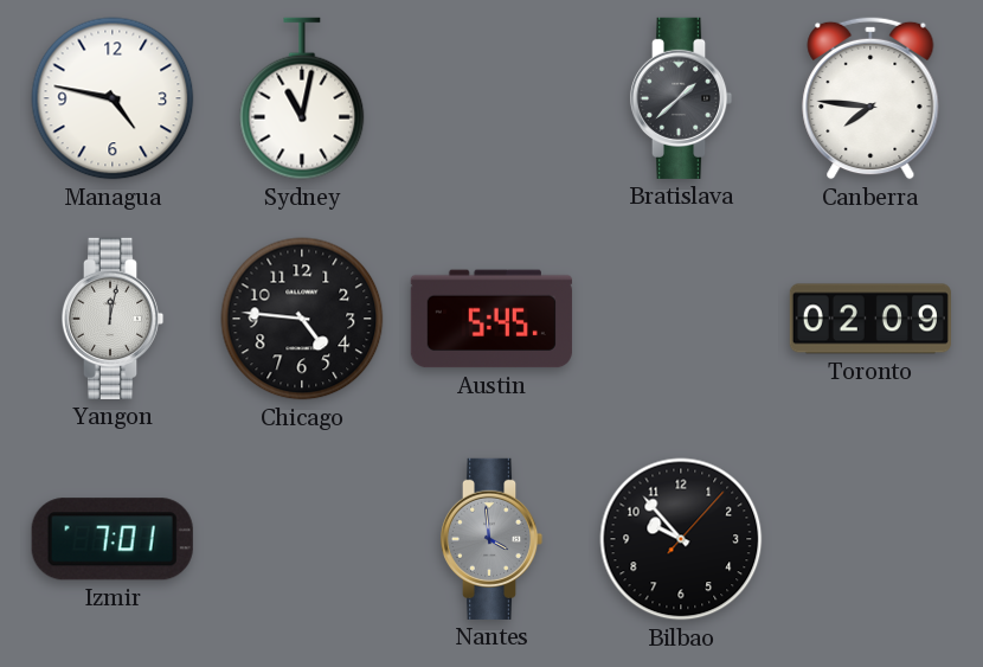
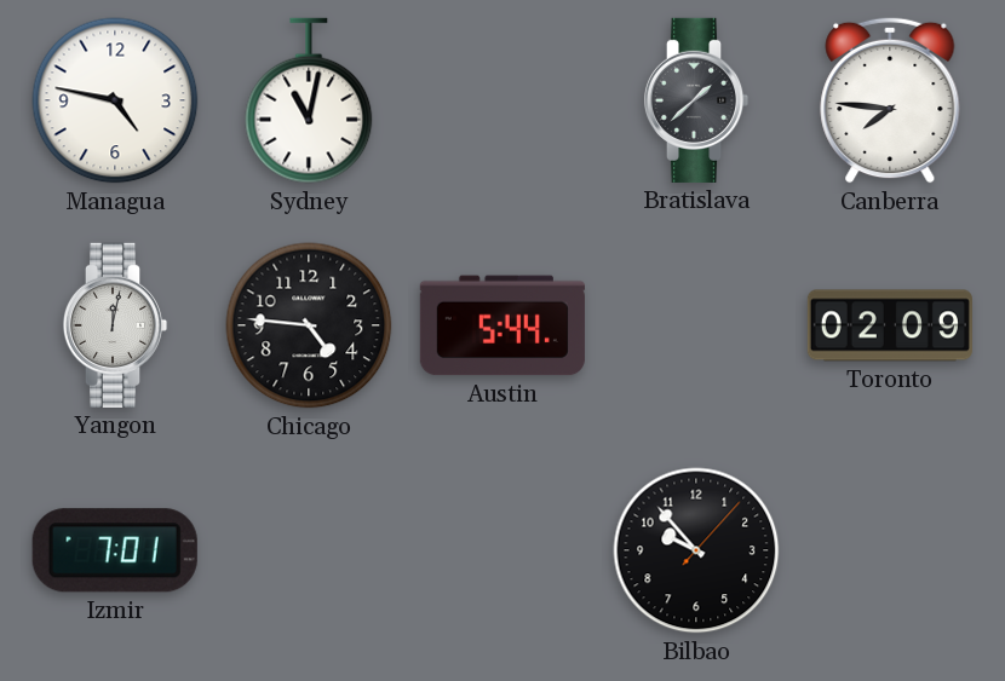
Austin: 5:45 -> 5:44
Nantes: 3:59 -> none
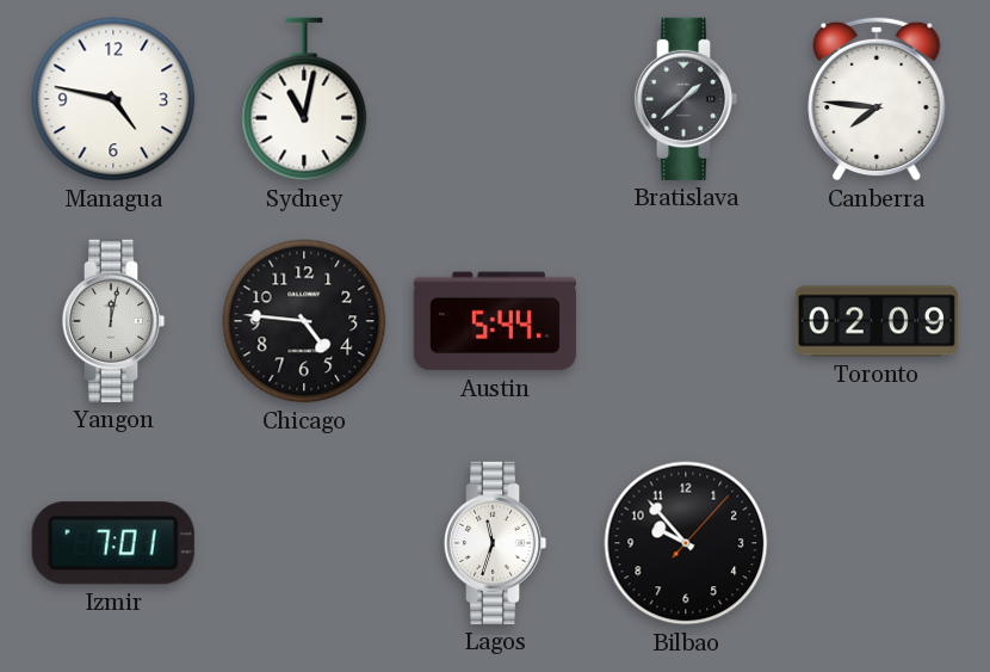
Lagos: none -> 11:33
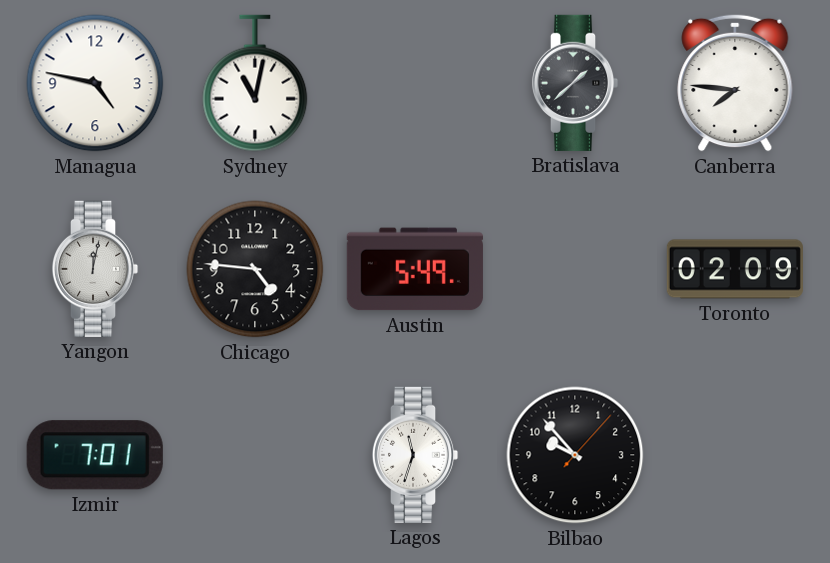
Austin: 5:44 -> 5:49
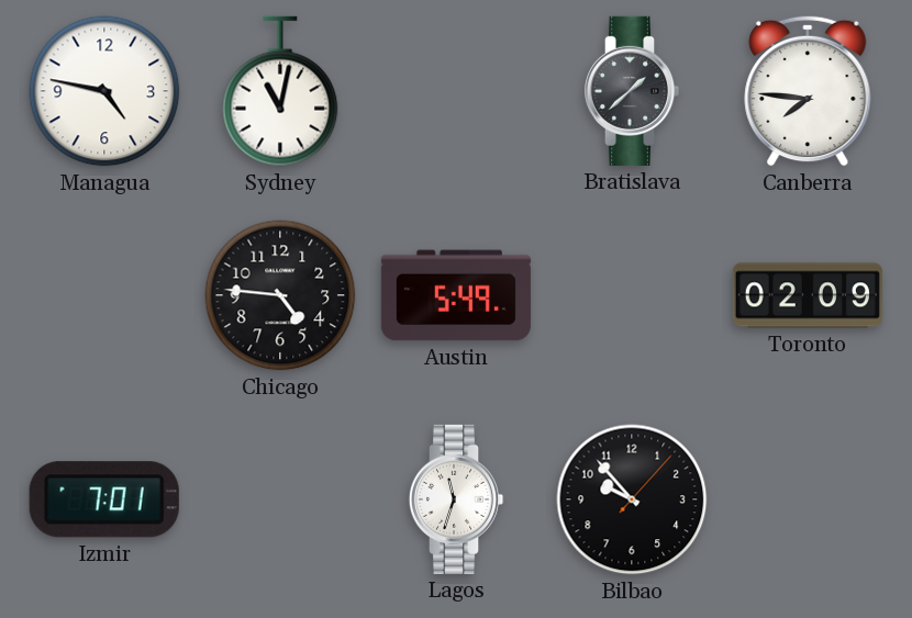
Yangon: 12:02 -> none
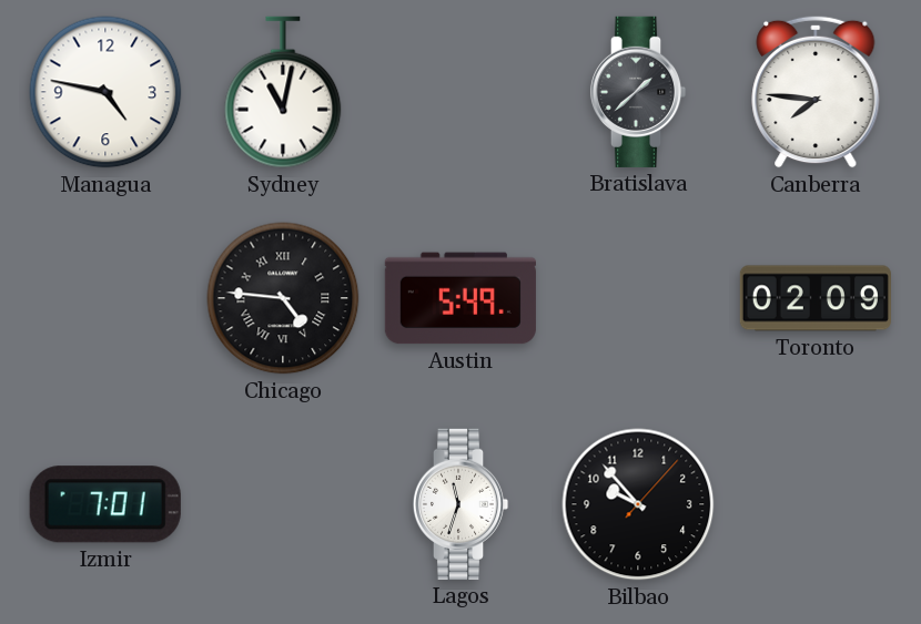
Chicago numerals: Arabic -> Roman
